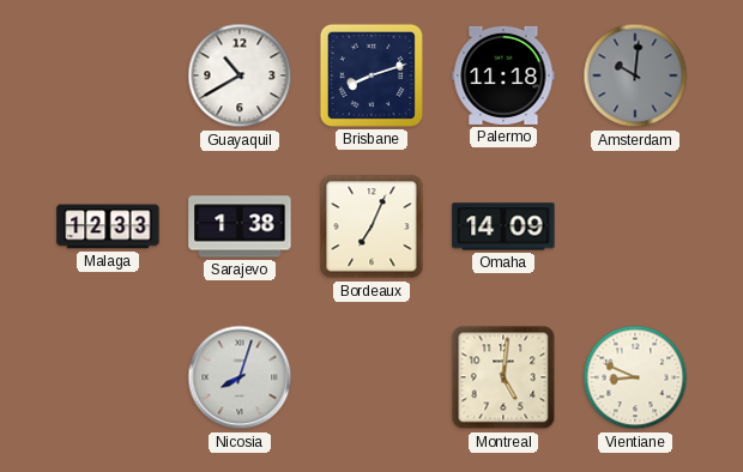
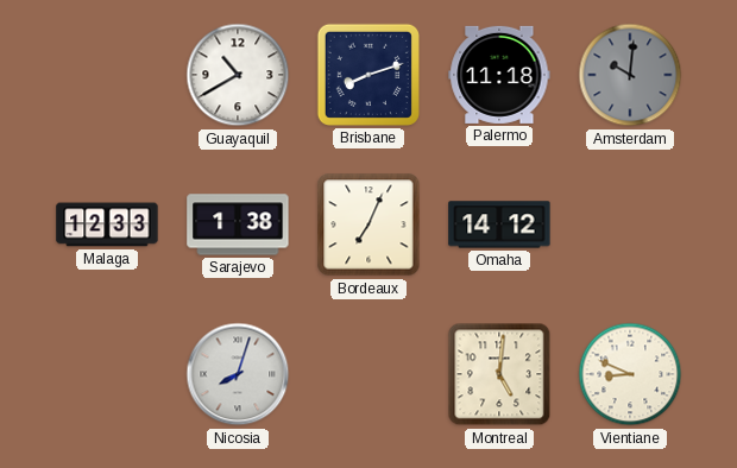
Omaha: 14:09 -> 14:12
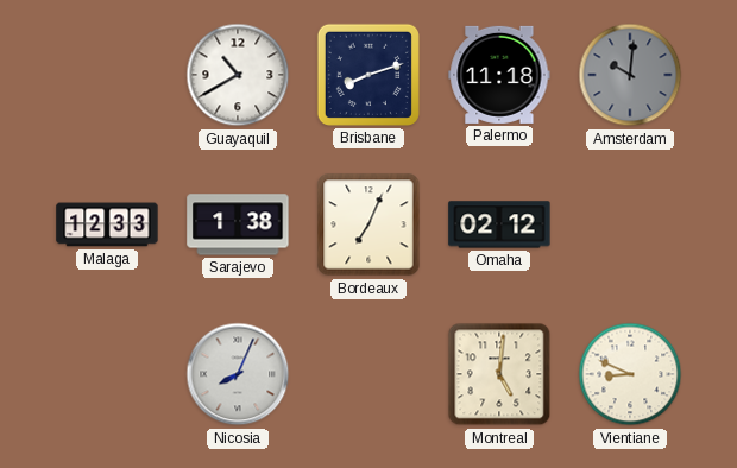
Omaha: 14:12 -> 02:12
Nicosia: 8:03 -> 8:04
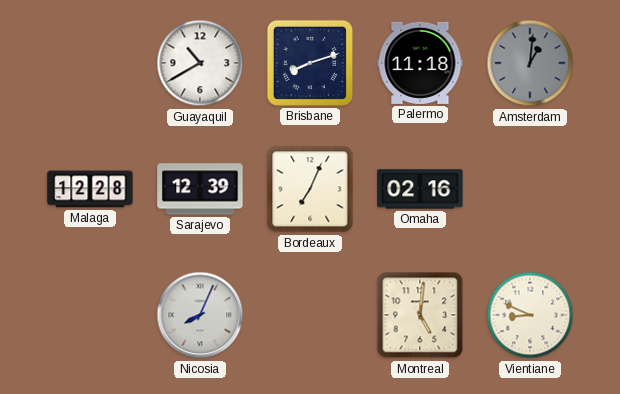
Amsterdam: 10:01 -> 1:01
Malaga: 12:33 -> 12:28
Sarajevo: 1:38 -> 12:39
Omaha: 02:12 -> 02:16
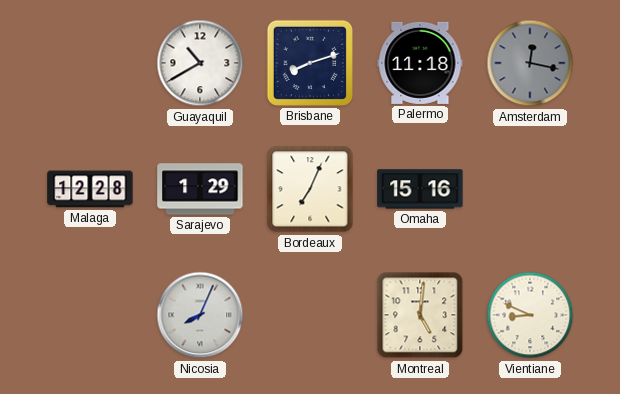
Amsterdam: 1:01 -> 12:17
Sarajevo: 12:39 -> 1:29
Omaha: 02:16 -> 15:16
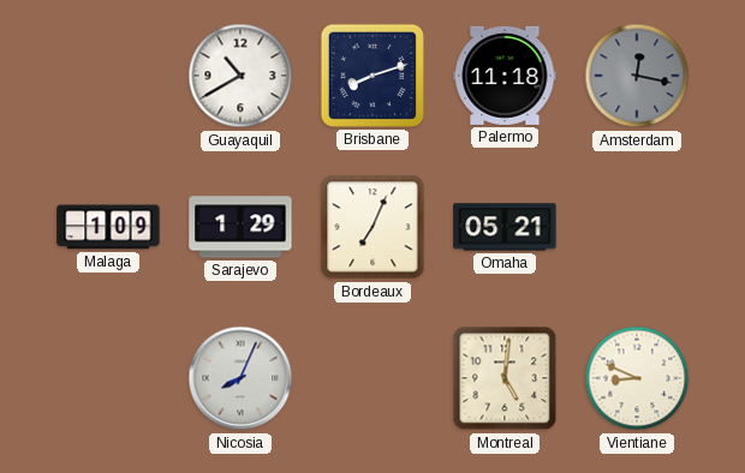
Malaga: 12:28 -> 1:09
Omaha: 15:16 -> 05:21
